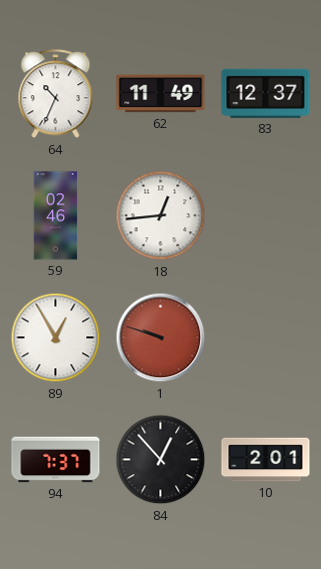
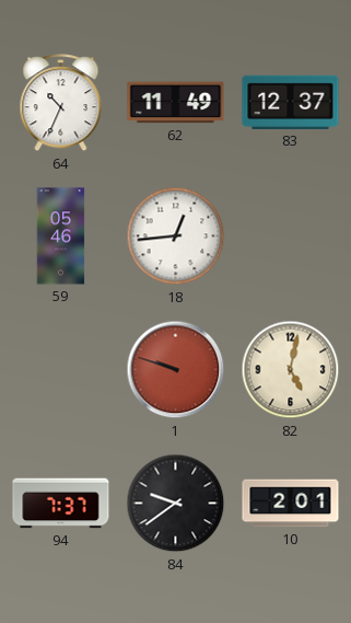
59: 02:46 -> 05:46
89: 12:55 -> none
82: none -> 5:02
84: 12:53 -> 9:39
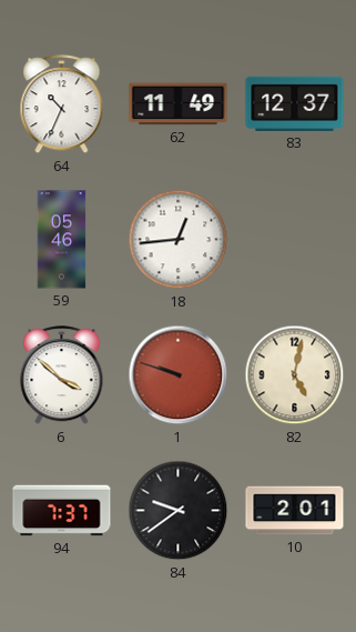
6: none -> 3:52
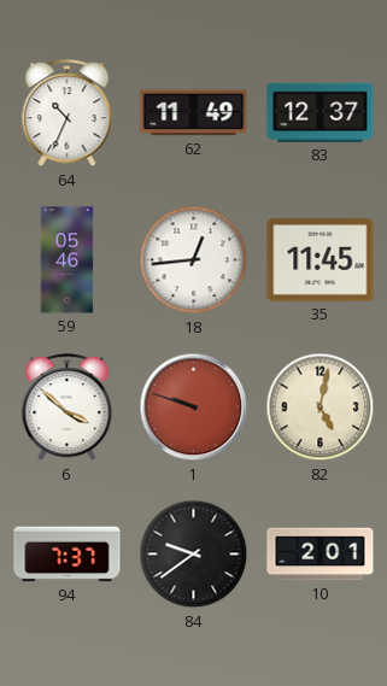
35: none -> 11:45
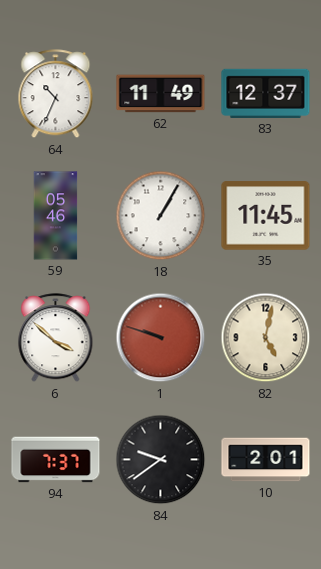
18: 12:44 -> 1:05
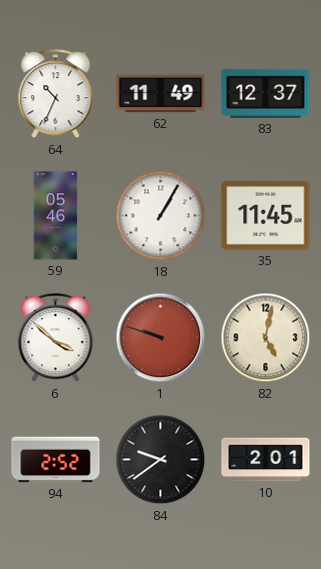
94: 7:37 -> 2:52
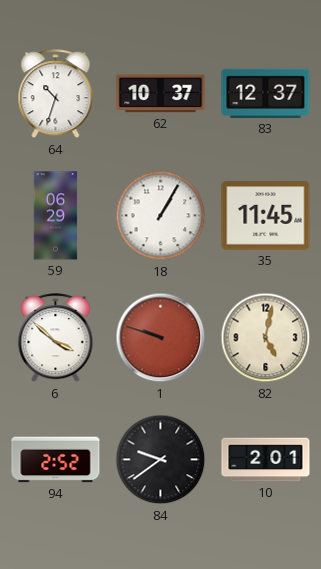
64: 10:34 -> 10:33
62: 11:49 -> 10:37
59: 05:46 -> 06:29
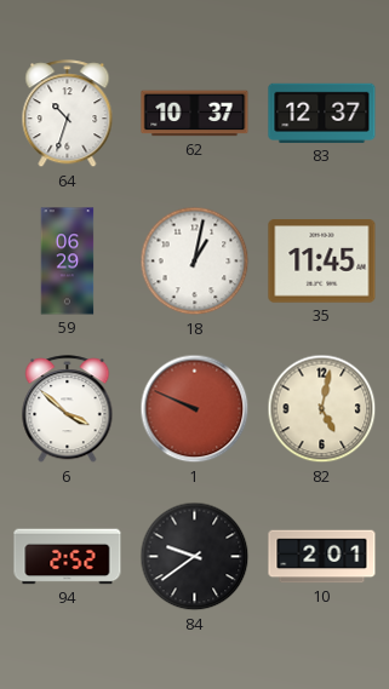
18: 1:05 -> 1:02
1: 9:48 -> 9:49
